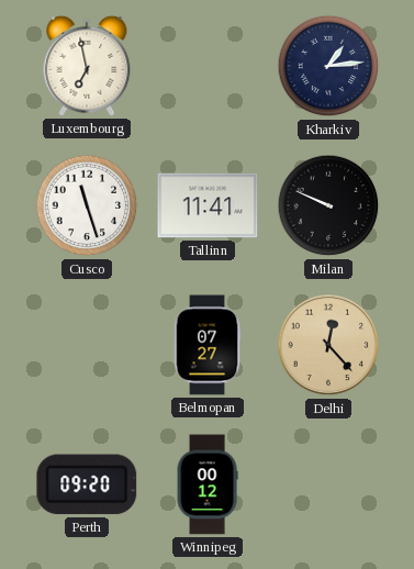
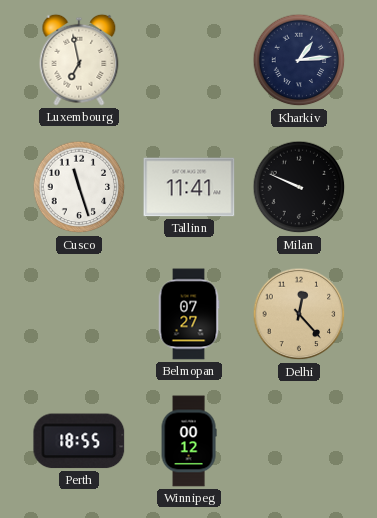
Perth: 09:20 -> 18:55
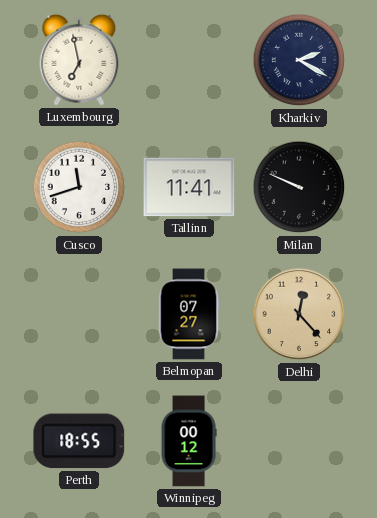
Kharkiv: 1:14 -> 2:20
Cusco: 11:27 -> 11:42
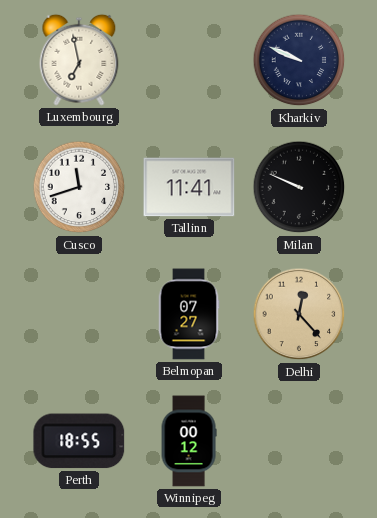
Kharkiv: 2:20 -> 9:49
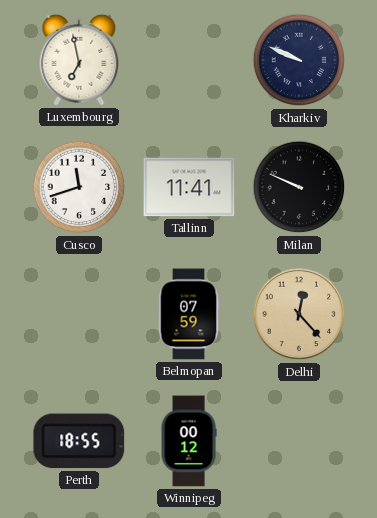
Belmopan: 07:27 -> 07:59
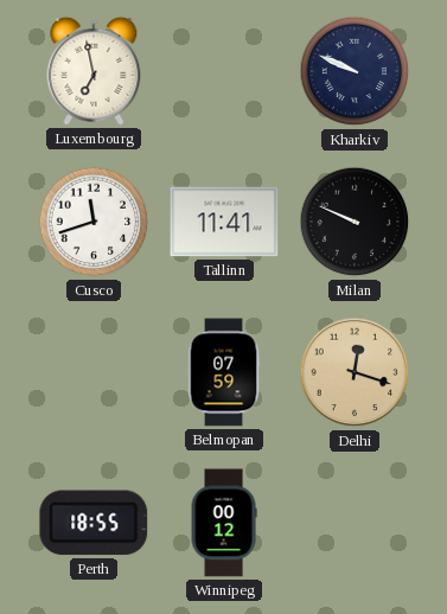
Delhi: 12:23 -> 12:18
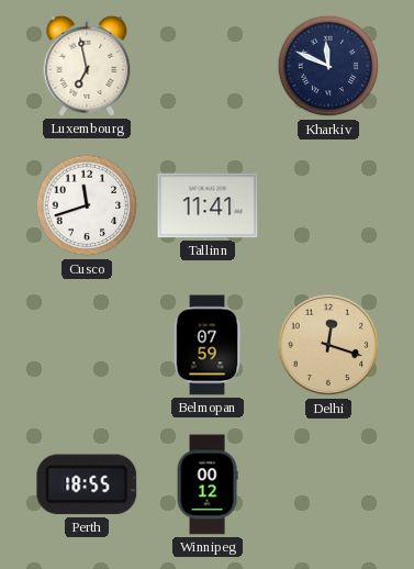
Kharkiv: 9:49 -> 11:49
Milan: 9:49 -> none
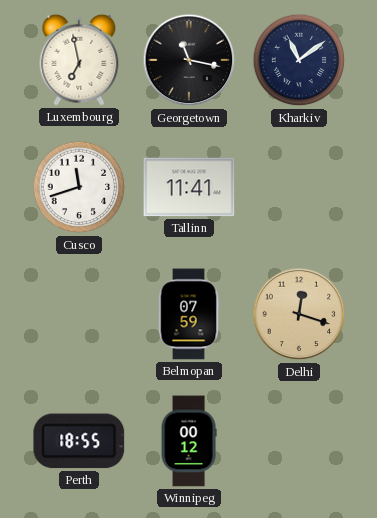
Georgetown: none -> 11:17
Kharkiv: 11:49 -> 11:09
